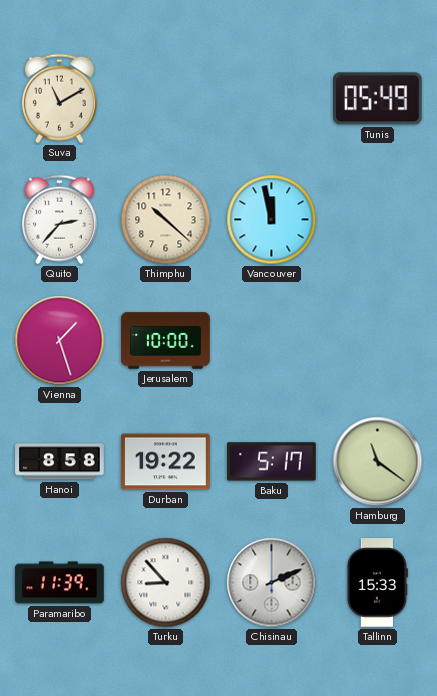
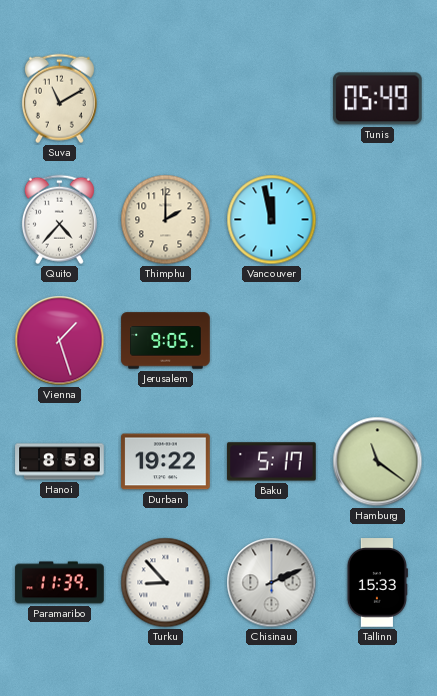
Quito: 2:37 -> 4:37
Thimphu: 10:22 -> 2:00
Jerusalem: 10:00 -> 9:05
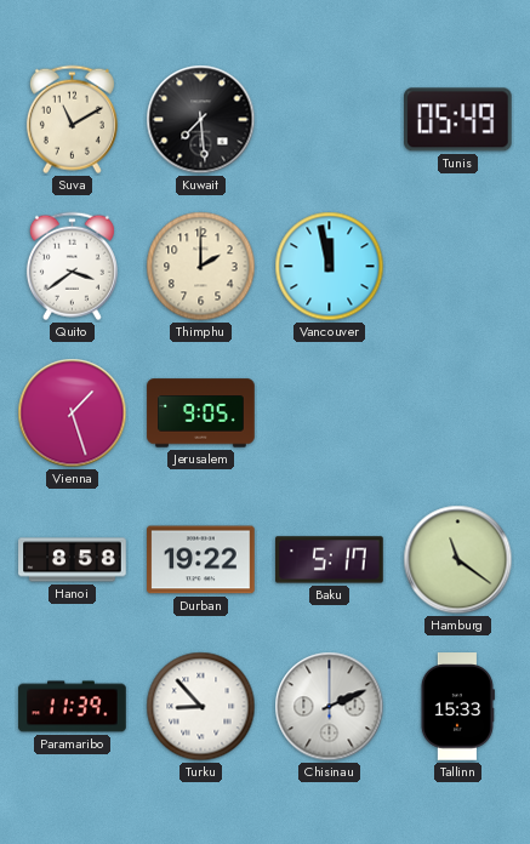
Kuwait: none -> 7:29
Quito: 4:37 -> 3:39
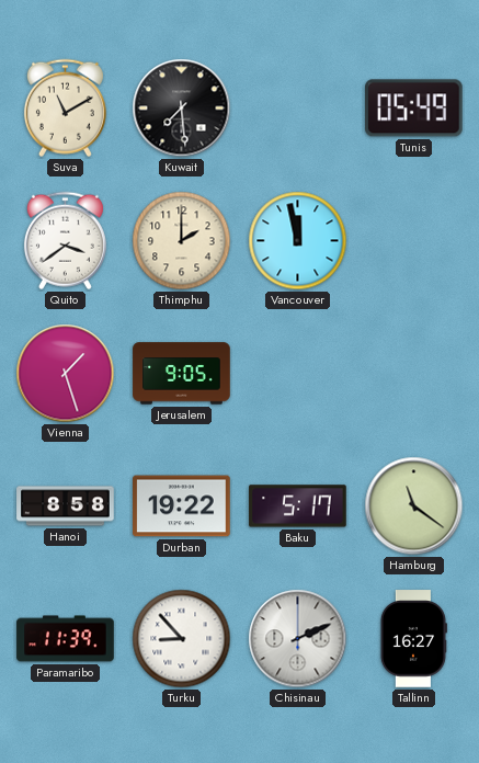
Tallinn: 15:33 -> 16:27
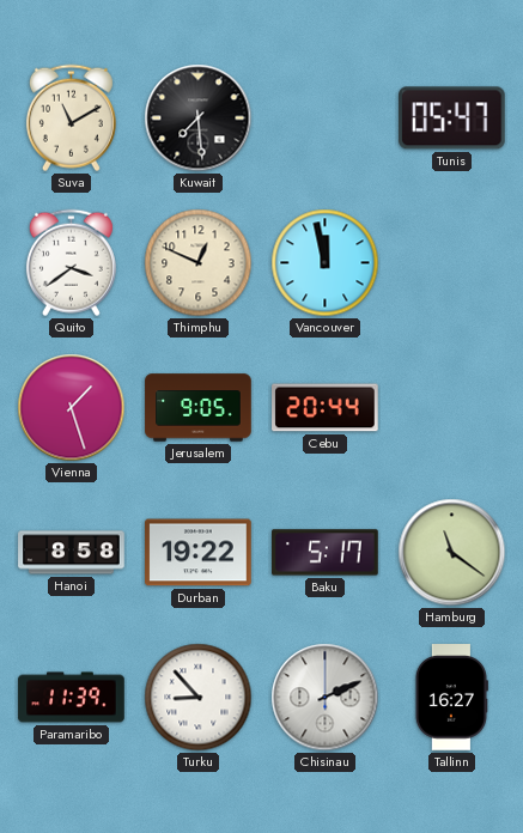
Tunis: 05:49 -> 05:47
Thimphu: 2:00 -> 12:49
Cebu: none -> 20:44
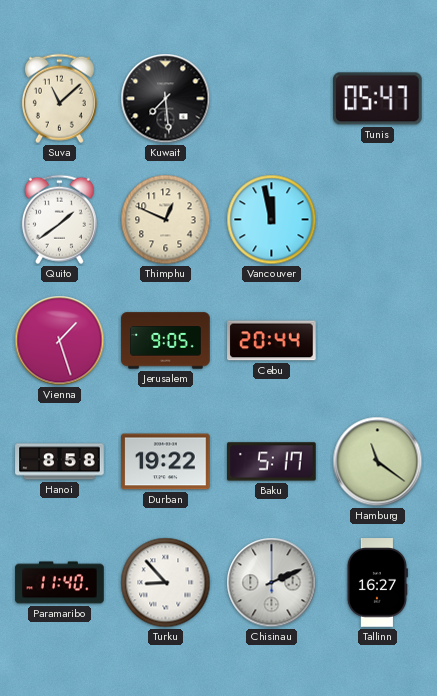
Suva: 11:10 -> 11:08
Quito: 3:39 -> 1:39
Paramaribo: 11:39 -> 11:40
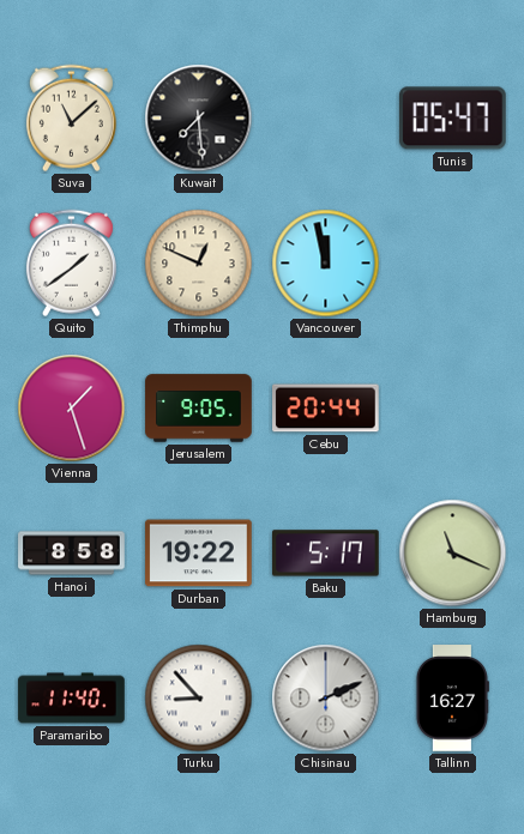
Hamburg: 11:21 -> 11:19
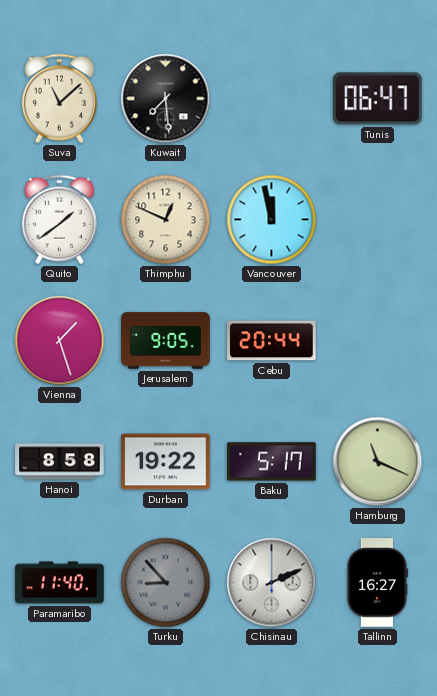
Tunis: 05:47 -> 06:47
Turku dial: white -> grey
